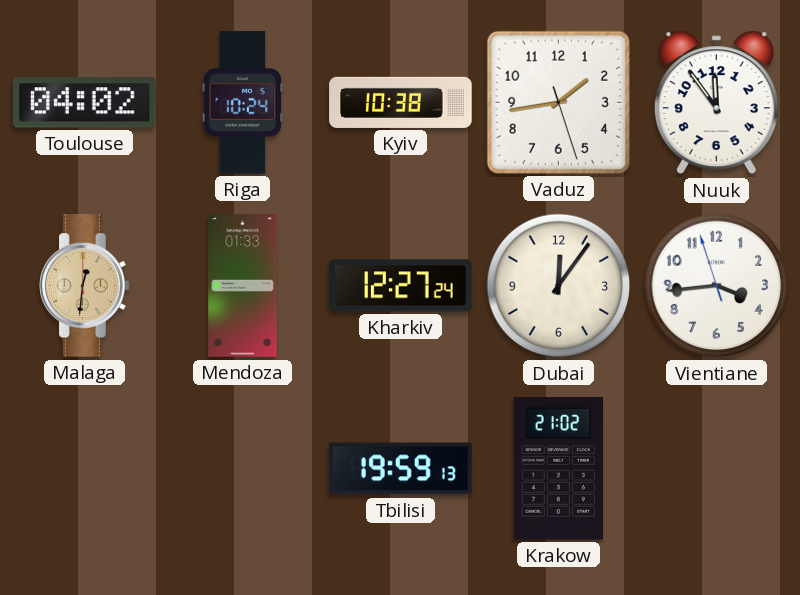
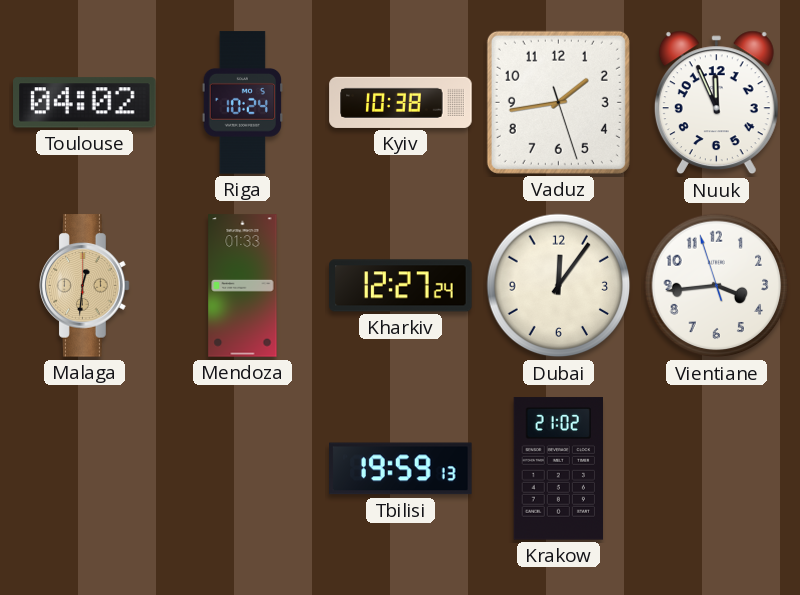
Nuuk: 11:54 -> 11:56
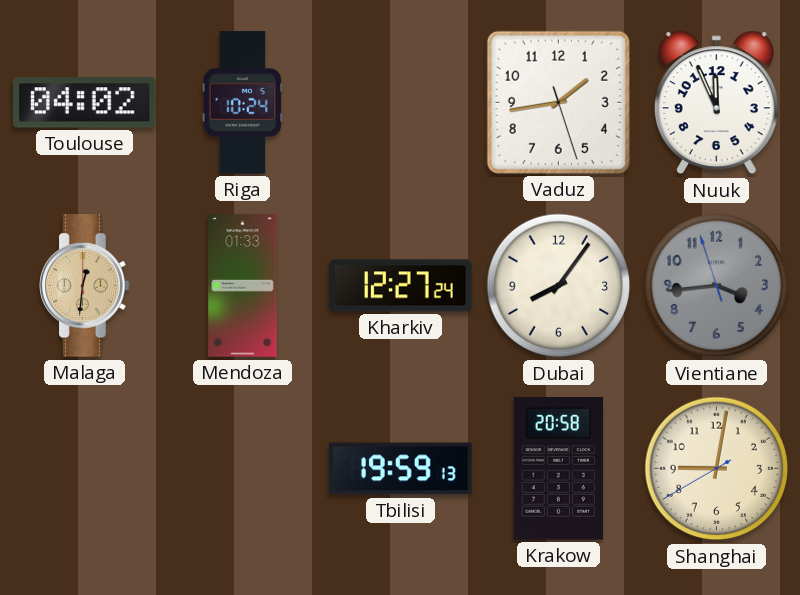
Kyiv: 10:38 -> none
Dubai: 12:06 -> 8:06
Vientiane dial: white -> grey
Krakow: 21:02 -> 20:58
Shanghai: none -> 9:01
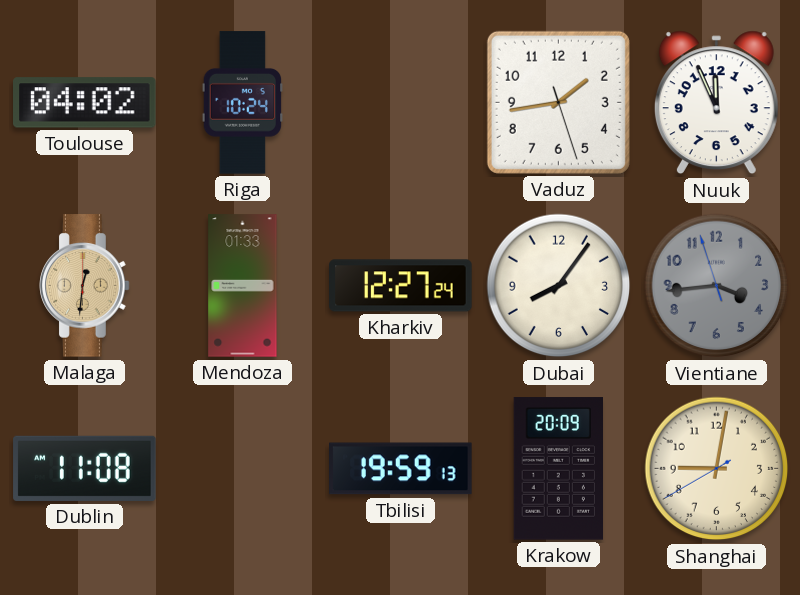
Dublin: none -> 11:08
Krakow: 20:58 -> 20:09
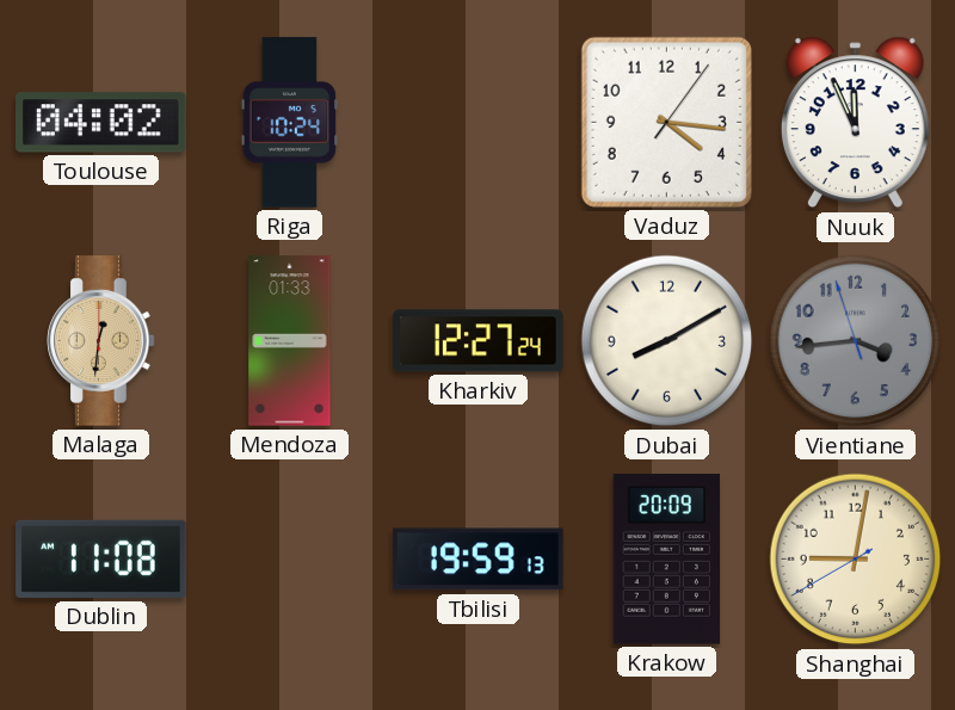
Vaduz: 1:43 -> 4:16
Dubai: 8:06 -> 8:10
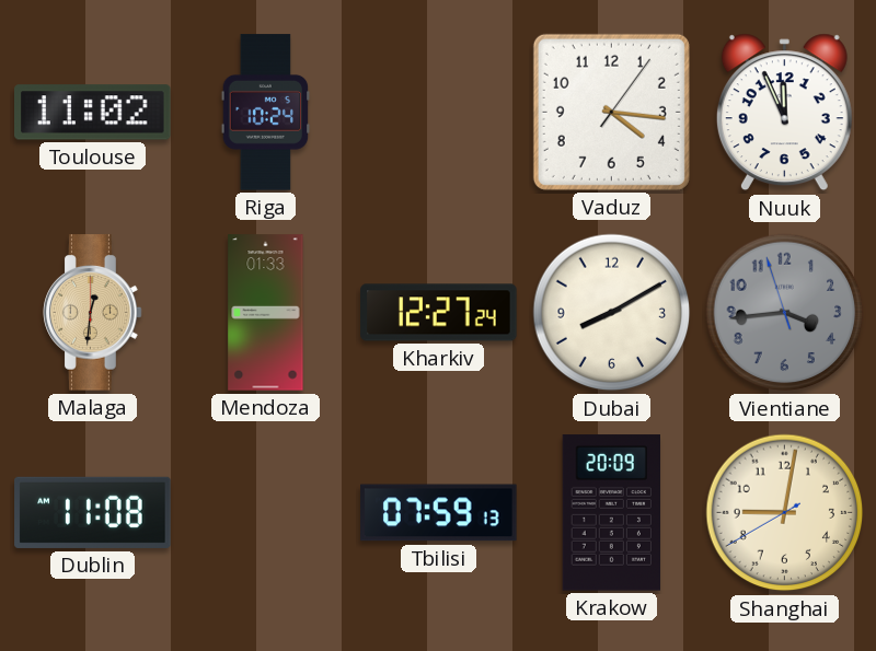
Toulouse: 04:02 -> 11:02
Tbilisi: 19:59 -> 07:59
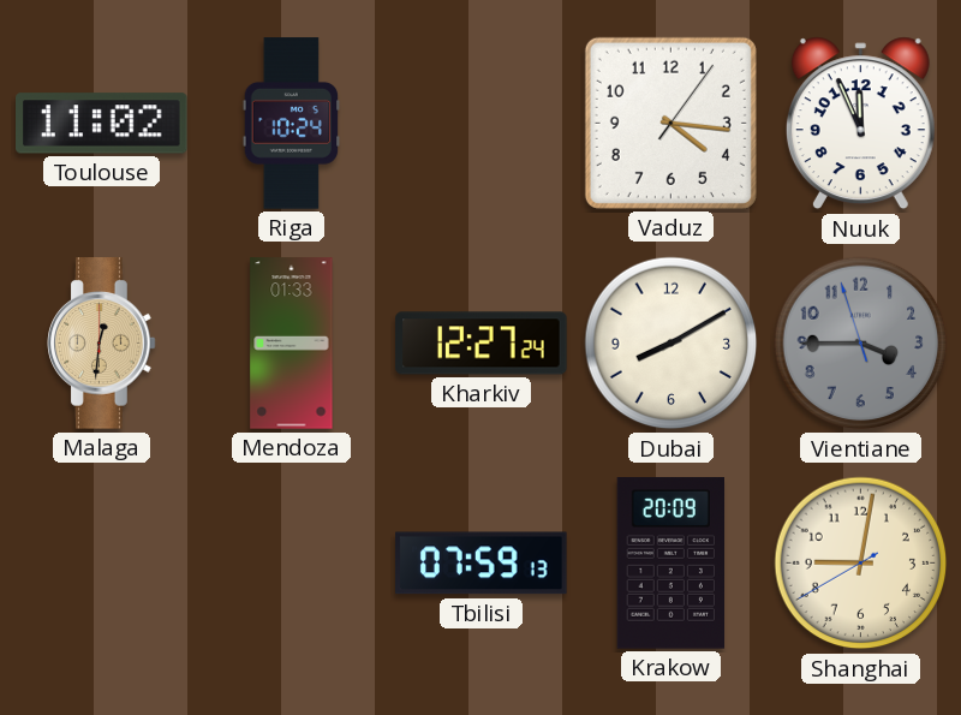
Vientiane: 3:43 -> 3:44
Dublin: 11:08 -> none
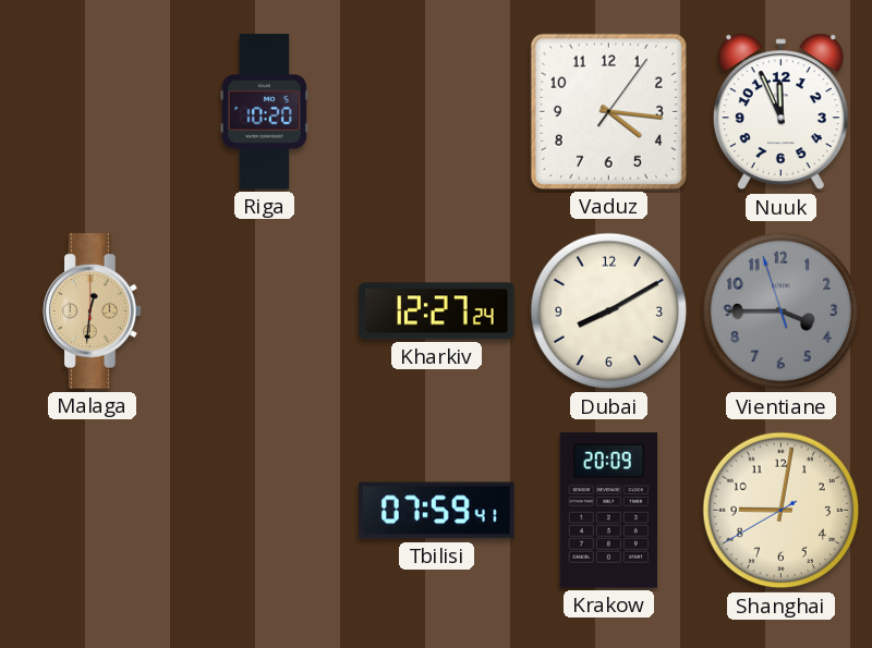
Toulouse: 11:02 -> none
Riga: 10:24 -> 10:20
Mendoza: 01:33 -> none
Tbilisi: 07:59:13 -> 07:59:41
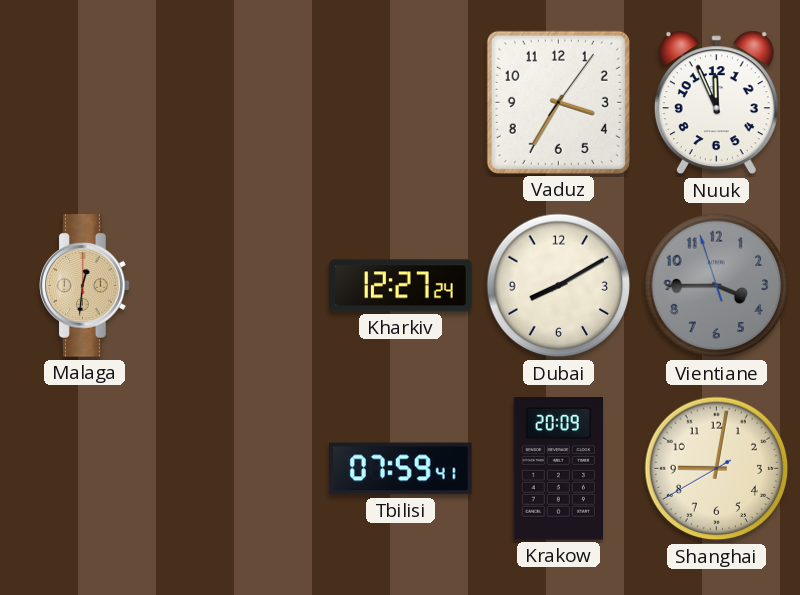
Riga: 10:20 -> none
Vaduz: 4:16 -> 3:35
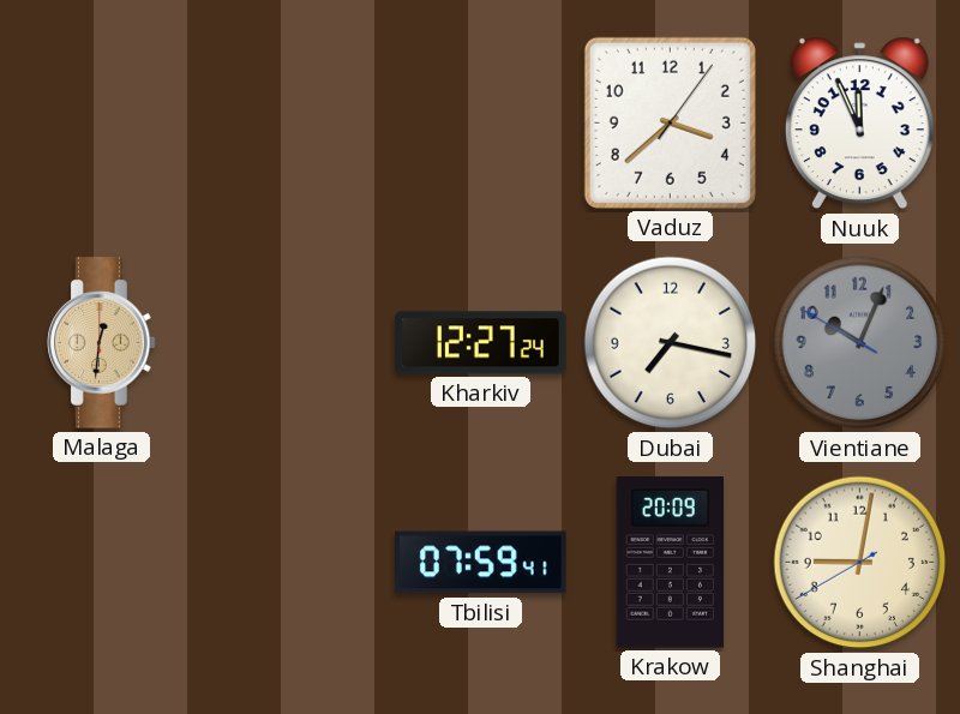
Vaduz: 3:35 -> 3:38
Dubai: 8:10 -> 7:17
Vientiane: 3:44 -> 10:03
